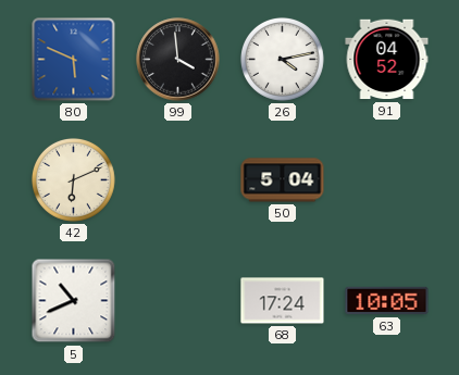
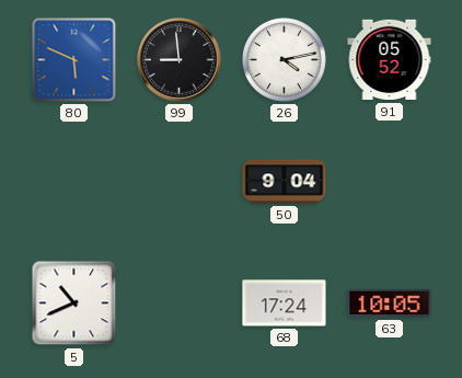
99: 3:59 -> 8:59
91: 04:52 -> 05:52
42: 6:11 -> none
50: 5:04 -> 9:04
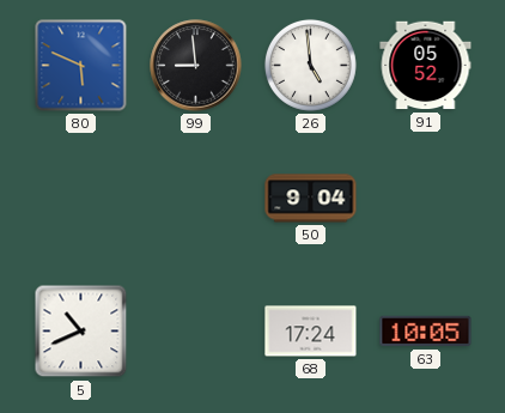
26: 4:13 -> 4:59
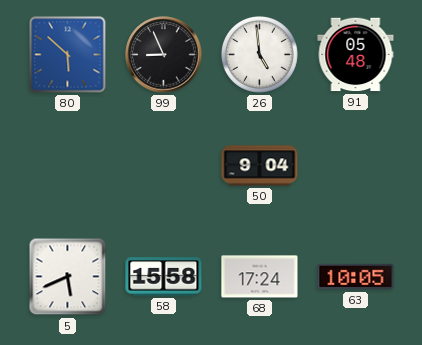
80: 5:49 -> 5:52
99: 8:59 -> 8:56
91: 05:52 -> 05:48
5: 10:41 -> 5:41
58: none -> 15:58
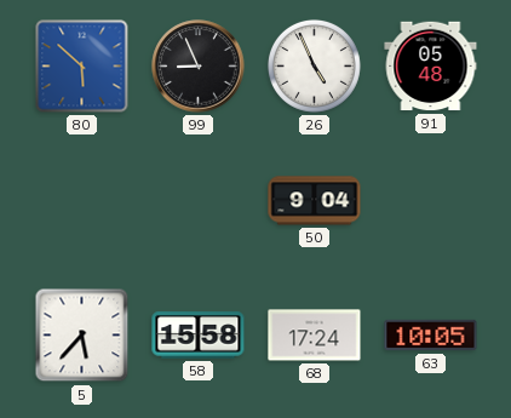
26: 4:59 -> 4:56
5: 5:41 -> 5:37
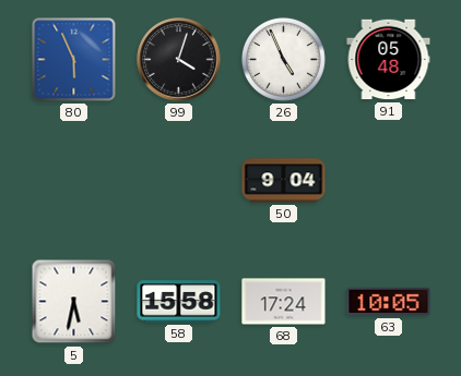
80: 5:52 -> 5:56
99: 8:56 -> 4:03
5: 5:37 -> 5:32
